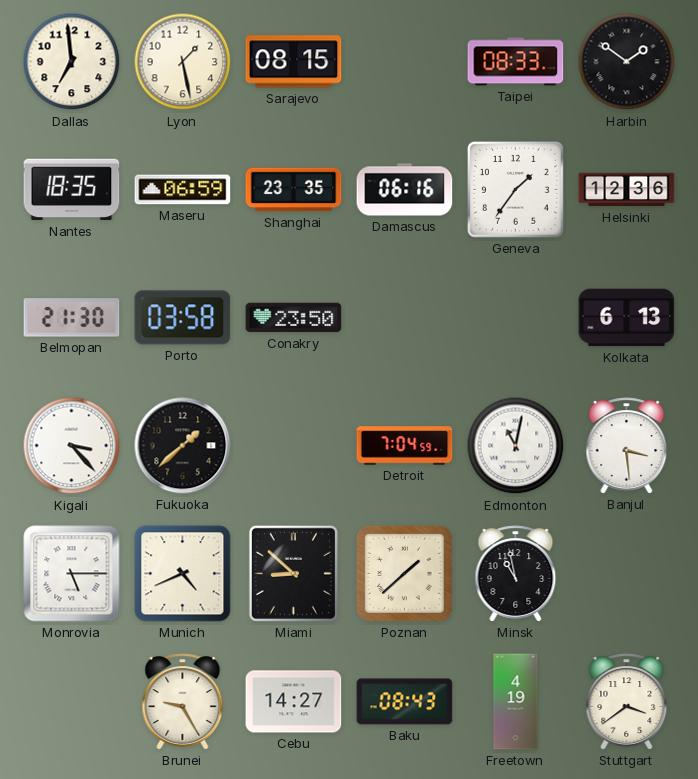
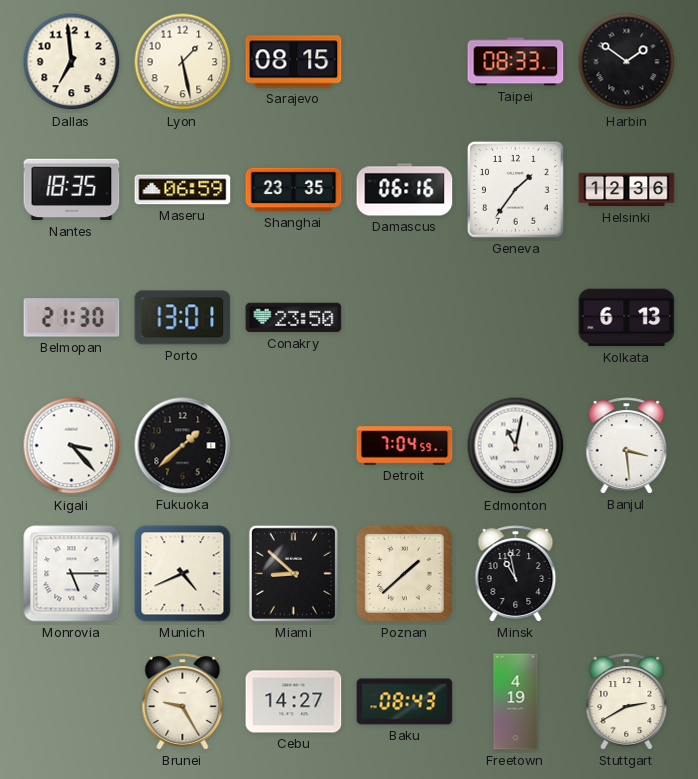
Porto: 03:58 -> 13:01
Stuttgart: 3:39 -> 2:40
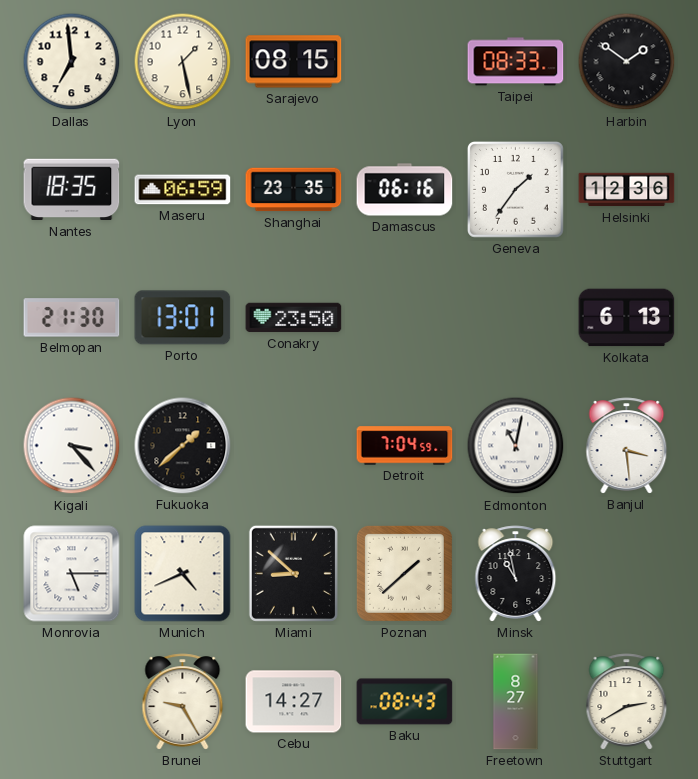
Freetown: 4:19 -> 8:27
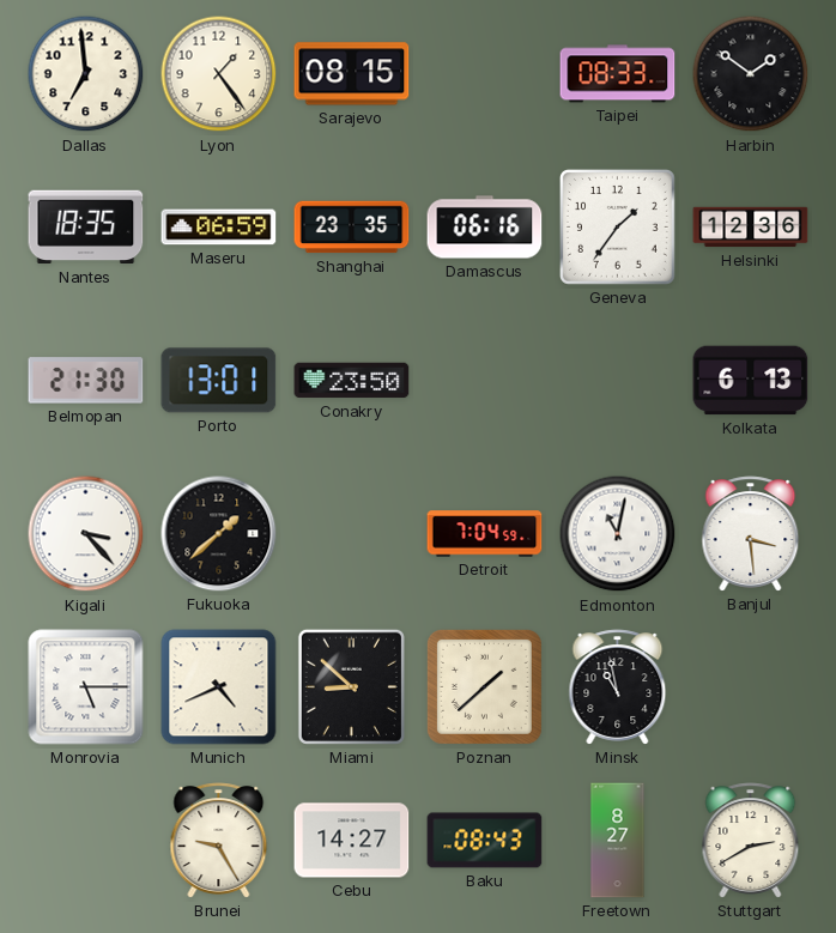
Lyon: 1:28 -> 1:24
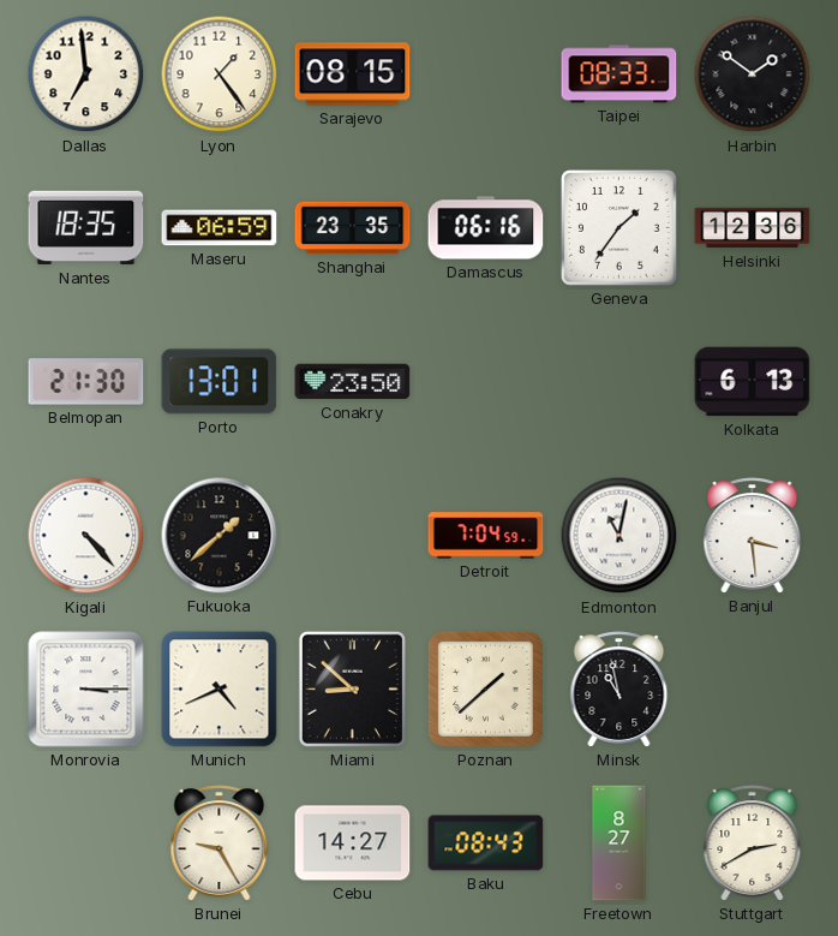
Kigali: 3:23 -> 4:23
Monrovia: 5:15 -> 3:15
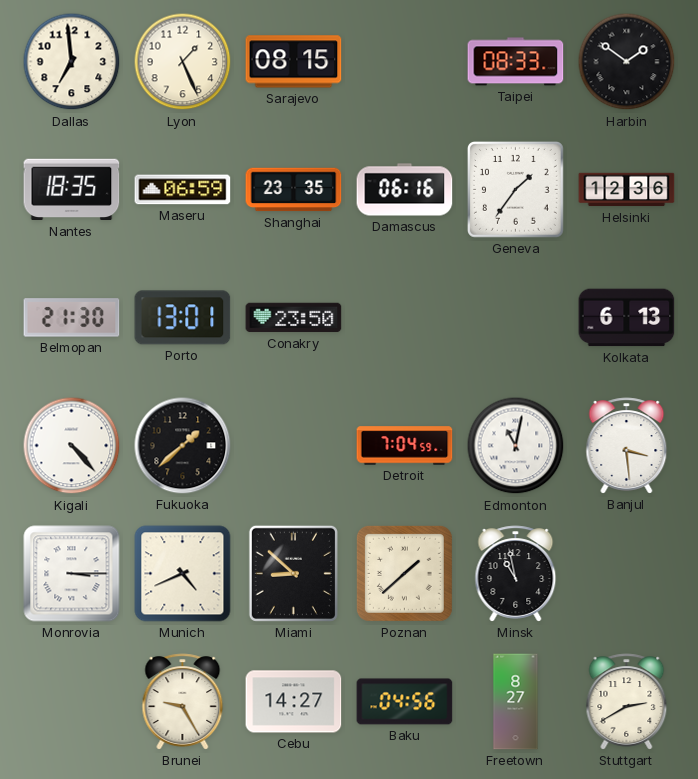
Lyon: 1:24 -> 1:26
Baku: 08:43 -> 04:56
